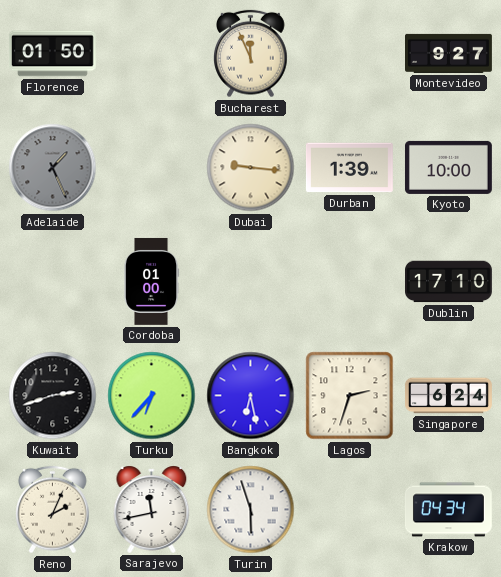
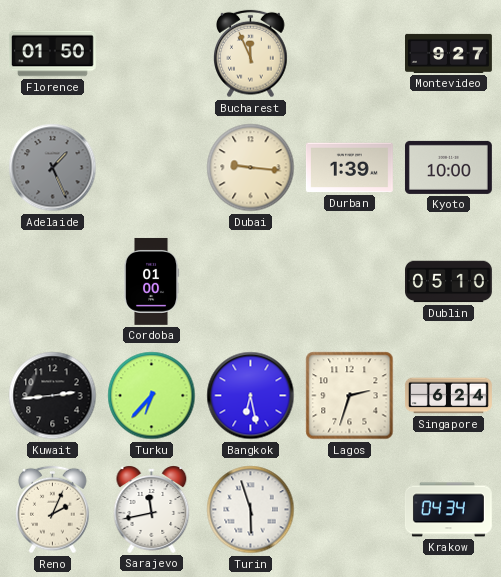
Dublin: 17:10 -> 05:10
Kuwait: 2:42 -> 2:44
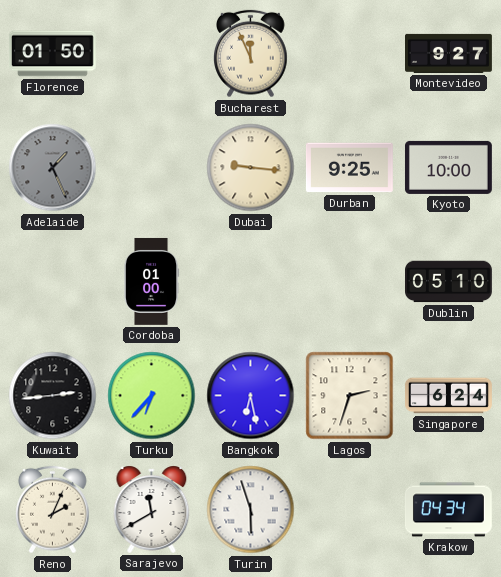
Durban: 1:39 -> 9:25
Sarajevo: 11:43 -> 11:40
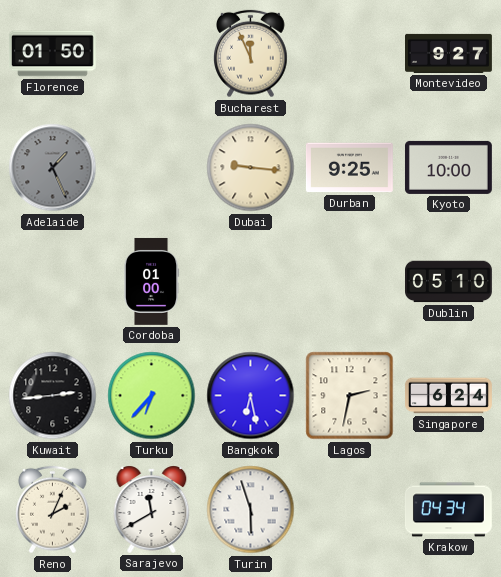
Lagos: 2:33 -> 2:32
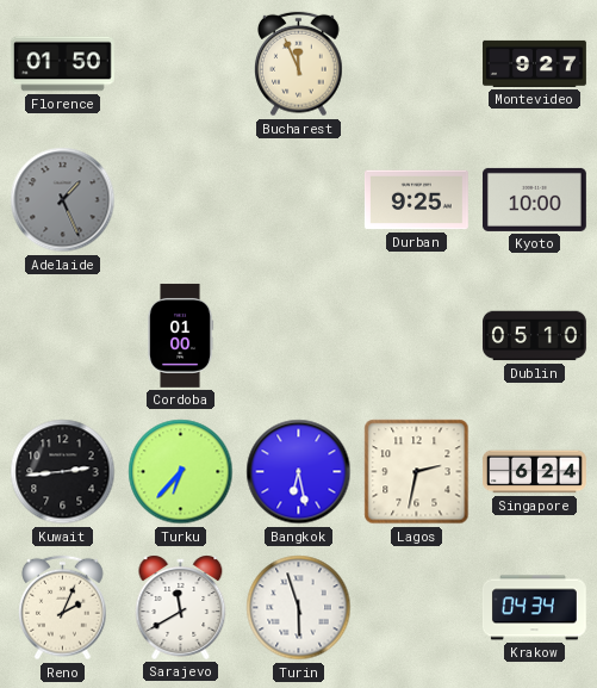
Dubai: 9:16 -> none
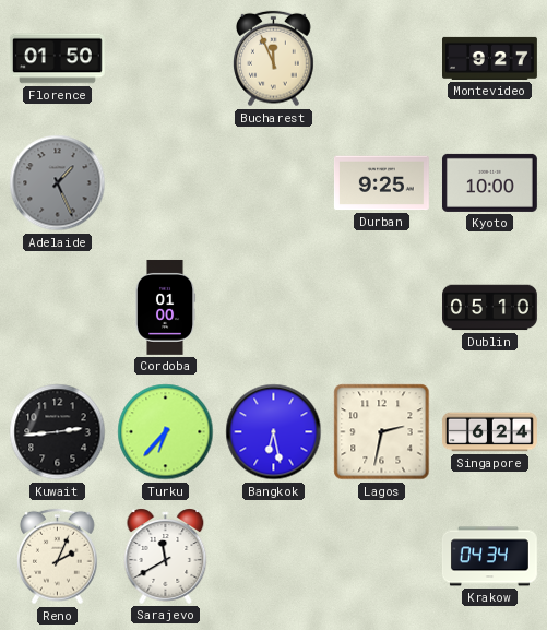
Turin: 5:57 -> none
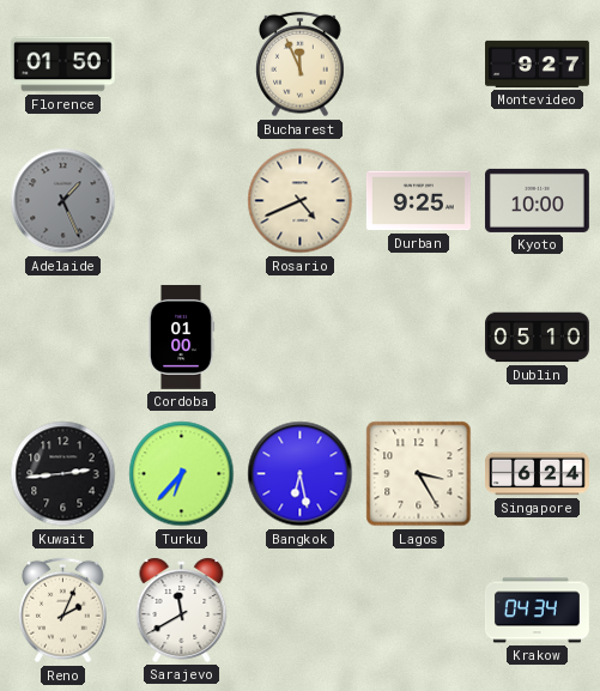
Rosario: none -> 4:41
Lagos: 2:32 -> 3:25
